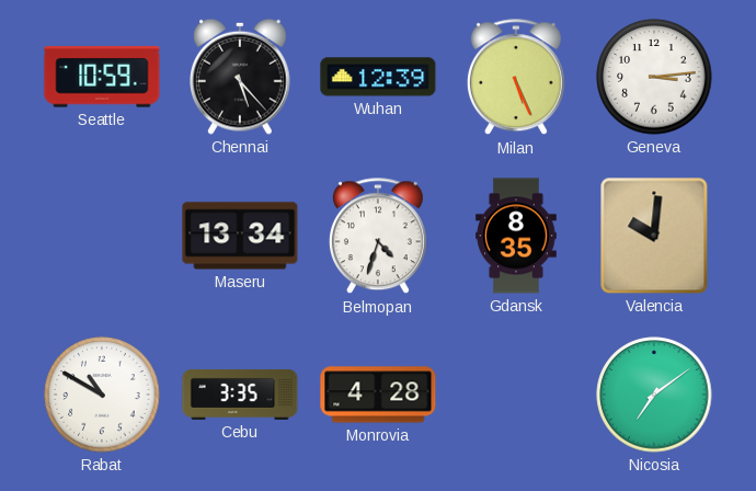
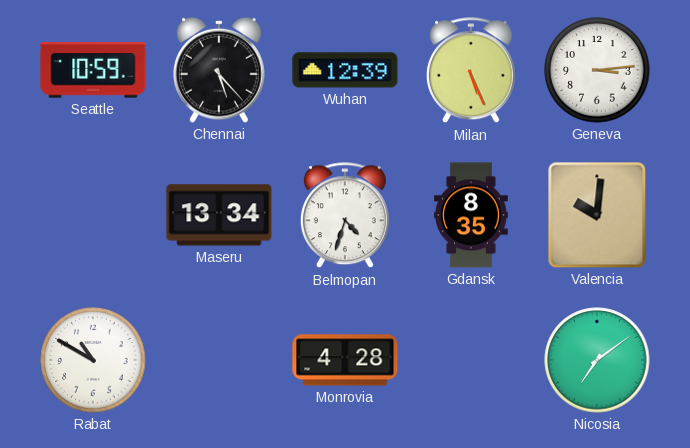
Cebu: 3:35 -> none
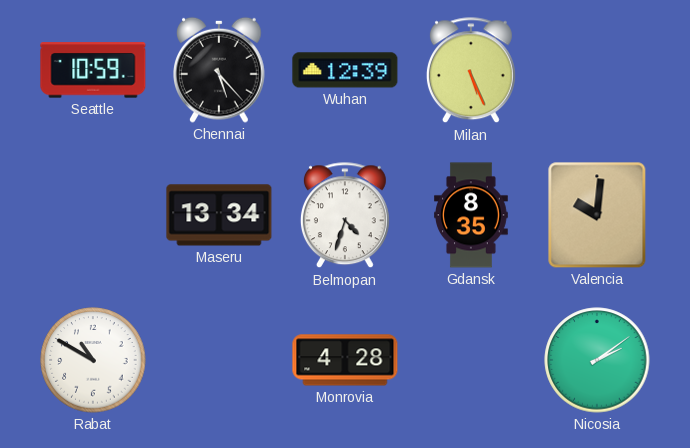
Geneva: 3:14 -> none
Nicosia: 7:09 -> 2:09
